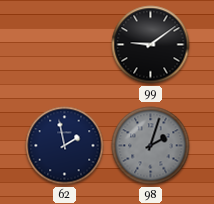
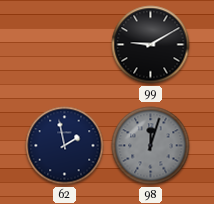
99: 9:09 -> 9:10
98: 2:03 -> 12:03
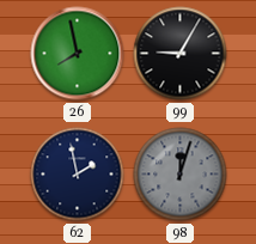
26: none -> 7:58
99: 9:10 -> 9:05
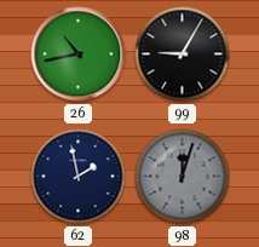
26: 7:58 -> 10:43
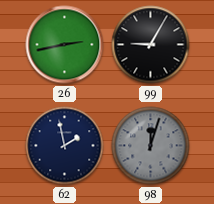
26: 10:43 -> 2:43
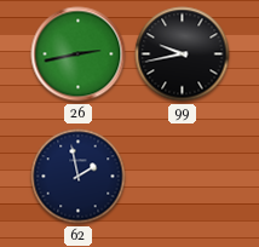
99: 9:05 -> 9:43
98: 12:03 -> none
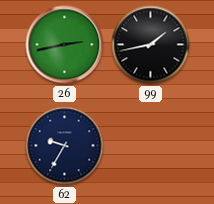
99: 9:43 -> 1:43
62: 1:58 -> 9:35
